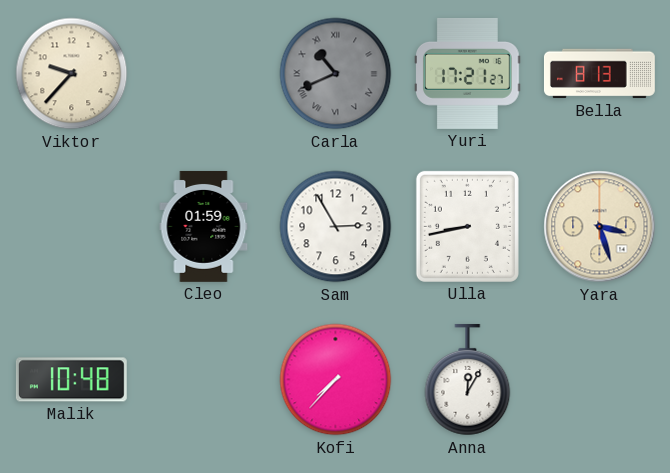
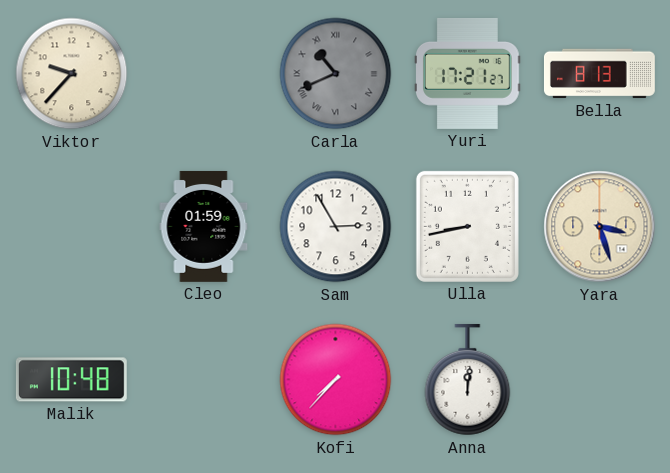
Anna: 12:05 -> 12:01
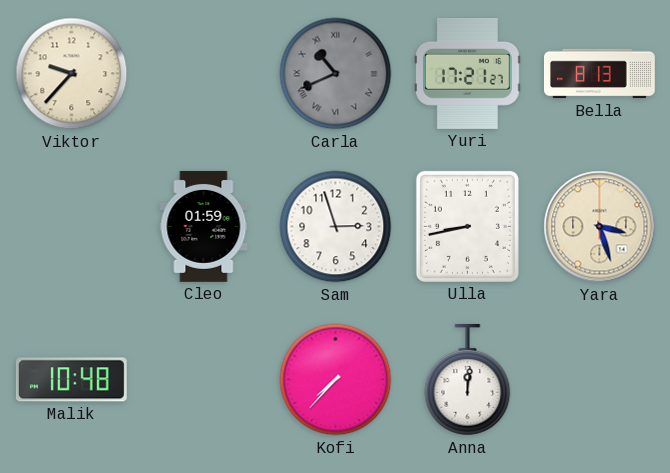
Sam: 2:55 -> 2:57
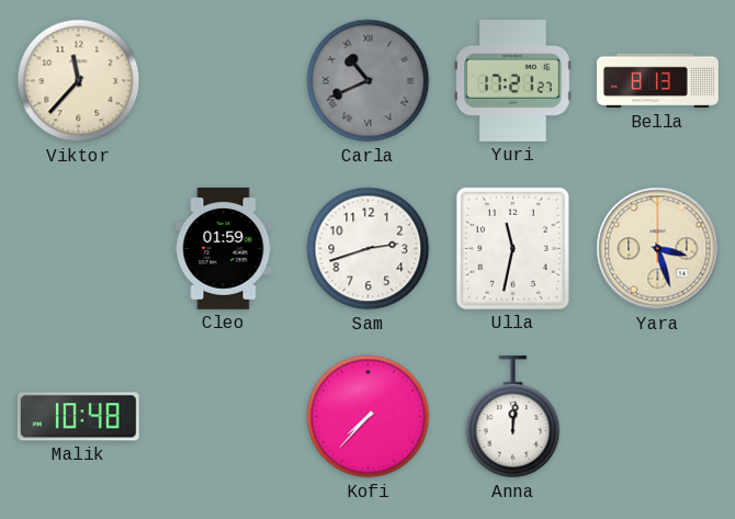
Viktor: 9:37 -> 11:37
Sam: 2:57 -> 2:42
Ulla: 8:43 -> 11:32
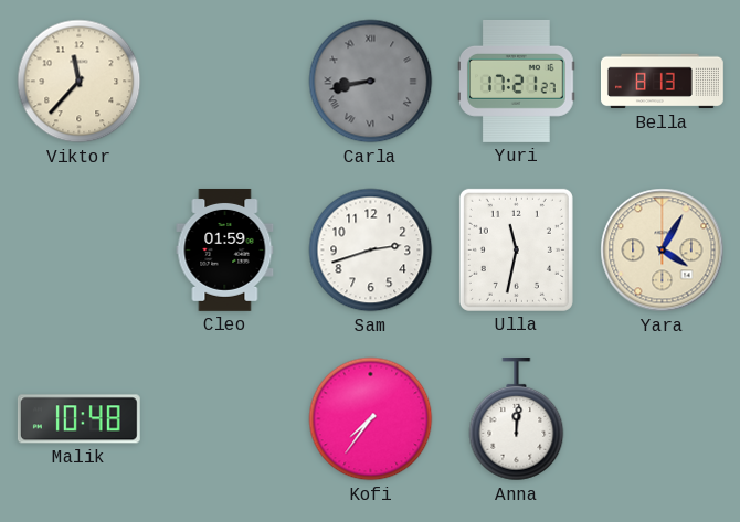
Carla: 10:41 -> 8:43
Yara: 3:27 -> 4:05
Kofi: 7:37 -> 7:36
